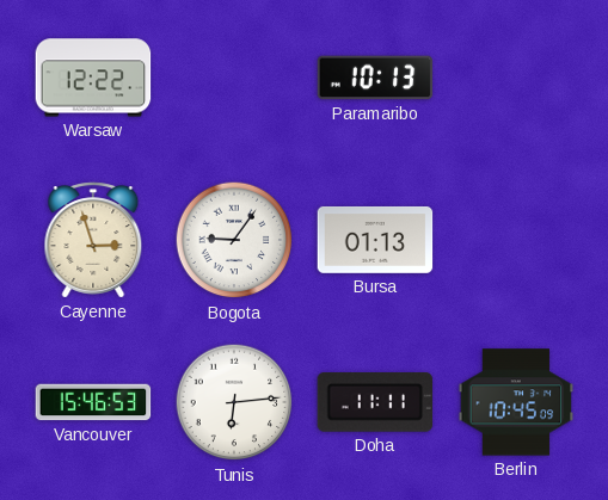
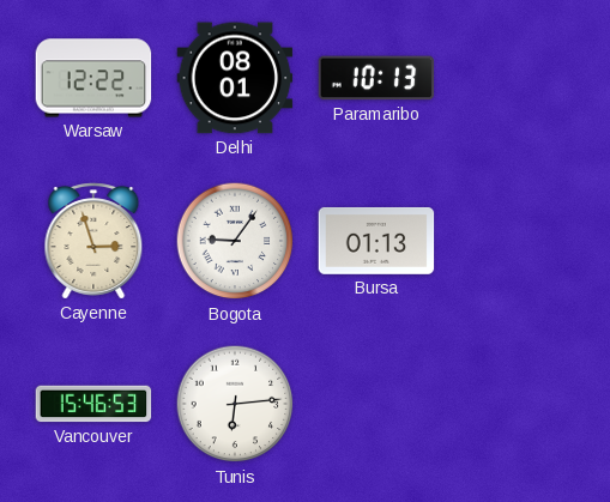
Delhi: none -> 08:01
Doha: 11:11 -> none
Berlin: 10:45 -> none
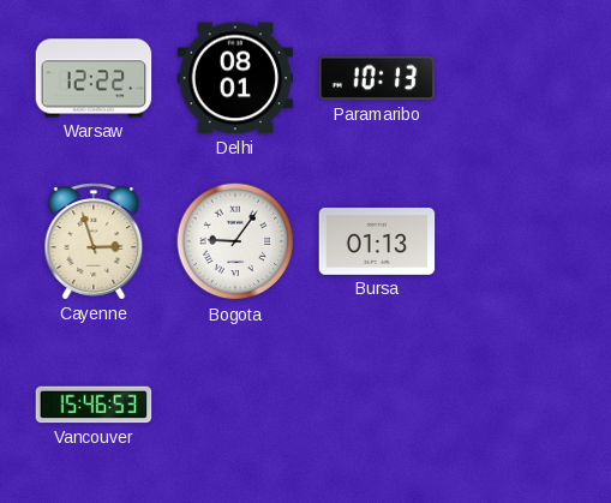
Tunis: 6:14 -> none
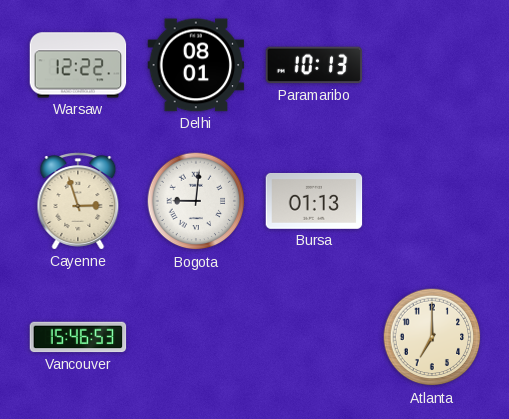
Bogota: 9:06 -> 9:01
Atlanta: none -> 7:00
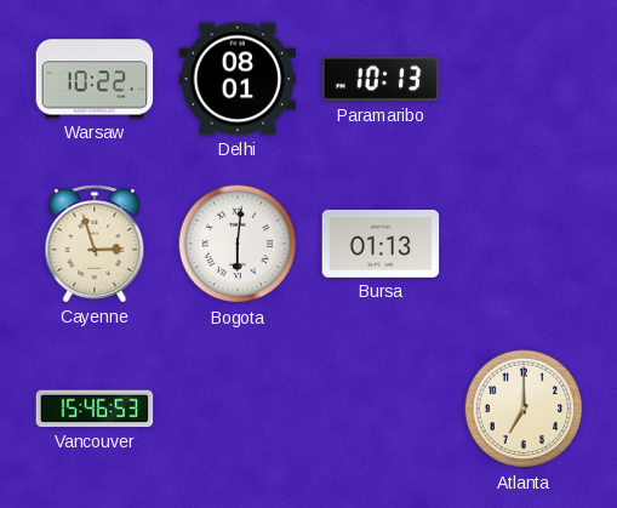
Warsaw: 12:22 -> 10:22
Bogota: 9:01 -> 6:01
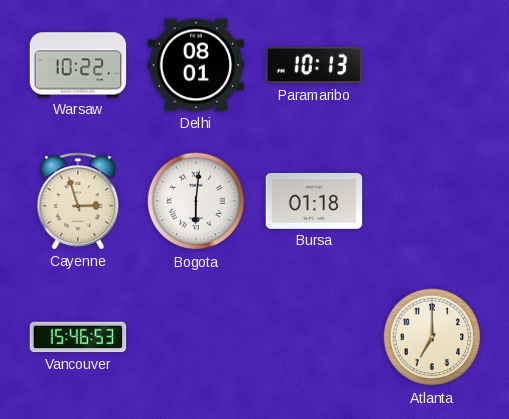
Bursa: 01:13 -> 01:18
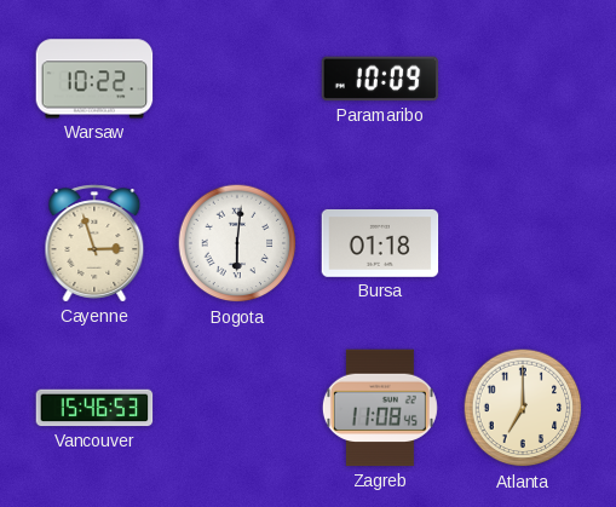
Delhi: 08:01 -> none
Paramaribo: 10:13 -> 10:09
Zagreb: none -> 11:08
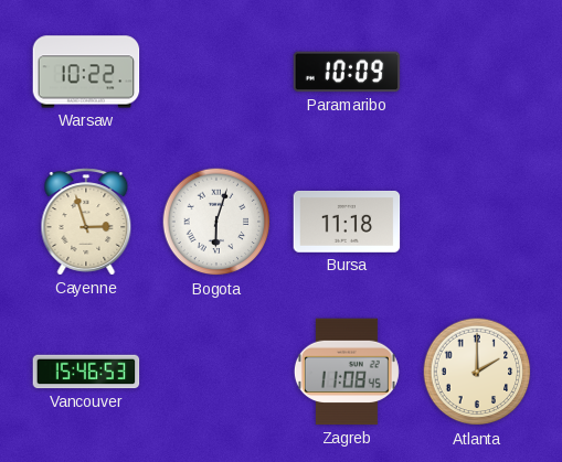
Bogota: 6:01 -> 6:03
Bursa: 01:18 -> 11:18
Atlanta: 7:00 -> 2:00
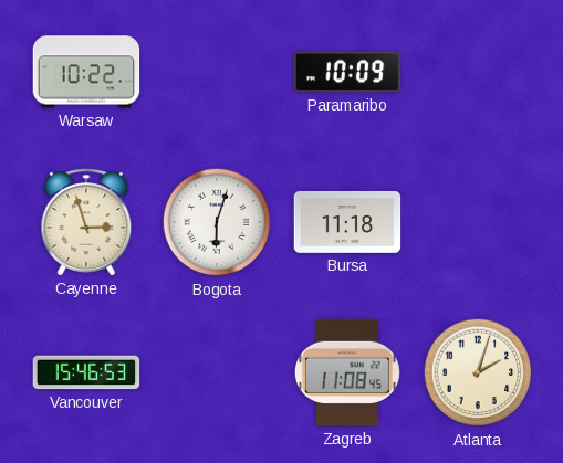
Atlanta: 2:00 -> 2:03
